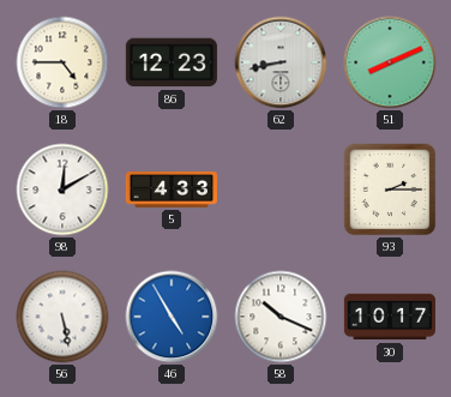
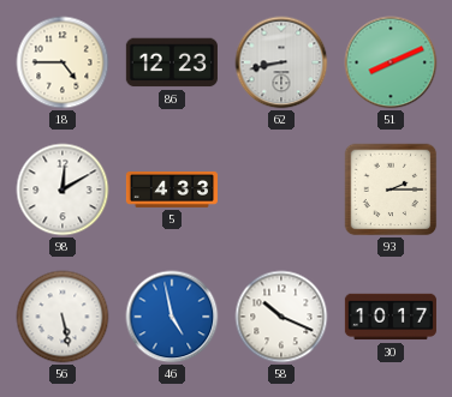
46: 4:55 -> 4:58
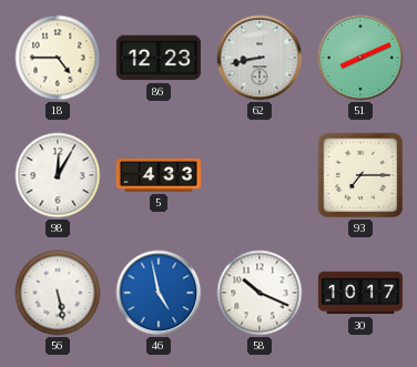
98: 12:10 -> 12:05
93: 2:15 -> 7:15
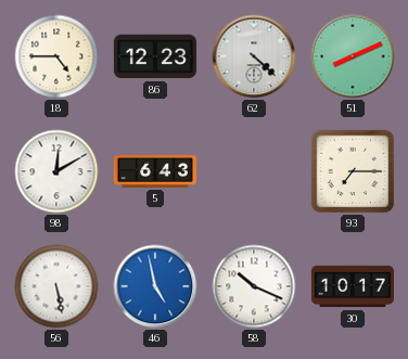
62: 8:43 -> 4:22
98: 12:05 -> 12:10
5: 4:33 -> 6:43
